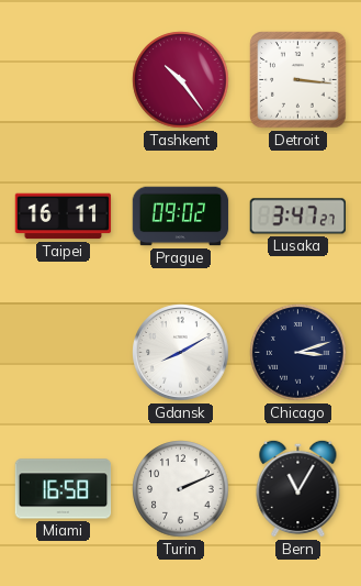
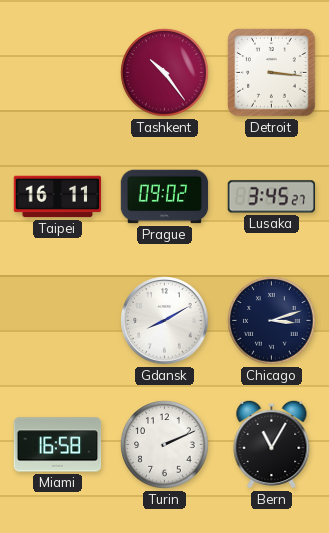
Lusaka: 3:47 -> 3:45
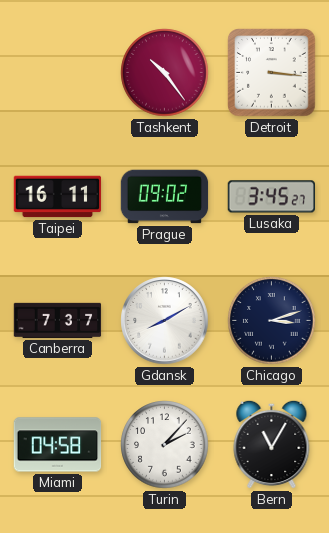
Canberra: none -> 7:37
Miami: 16:58 -> 04:58
Turin: 2:11 -> 2:07
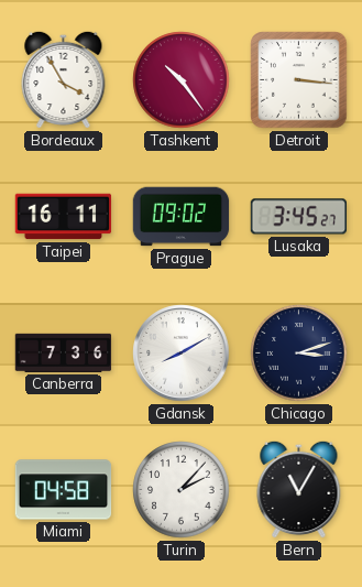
Bordeaux: none -> 3:55
Canberra: 7:37 -> 7:36
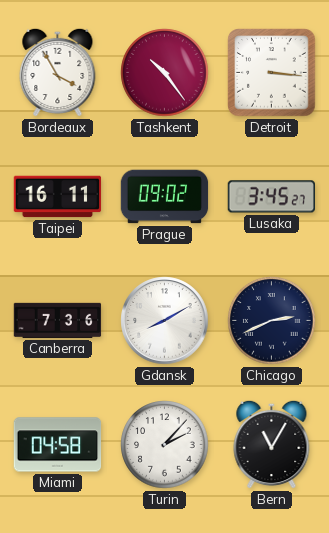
Chicago: 3:12 -> 2:41
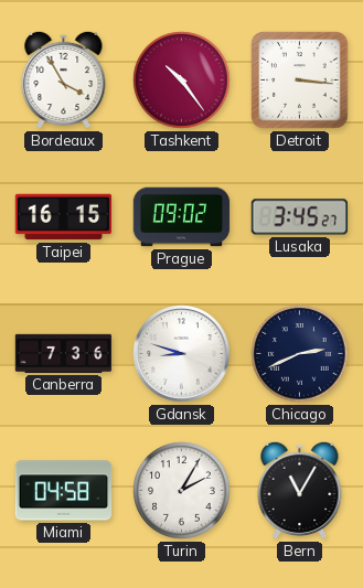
Taipei: 16:11 -> 16:15
Gdansk: 8:10 -> 8:48
Turin: 2:07 -> 2:05
